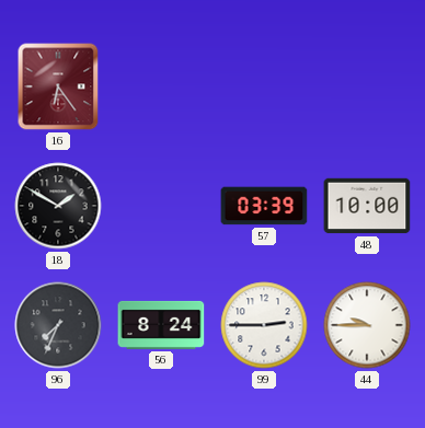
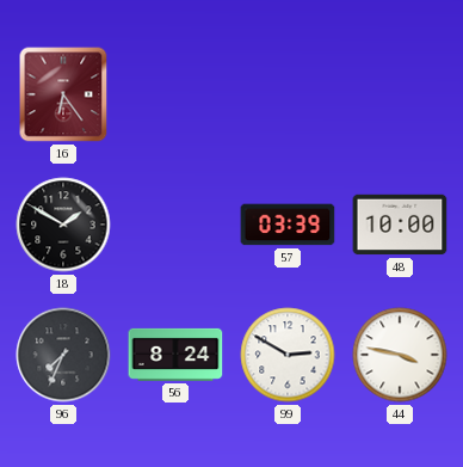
99: 2:45 -> 2:50
44: 9:45 -> 3:47
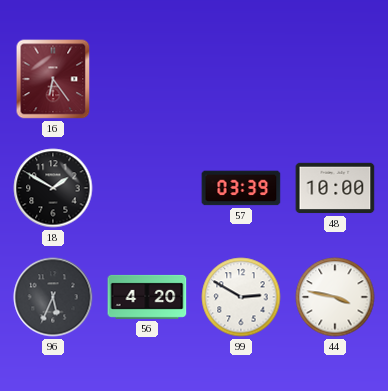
96: 7:34 -> 5:34
56: 8:24 -> 4:20
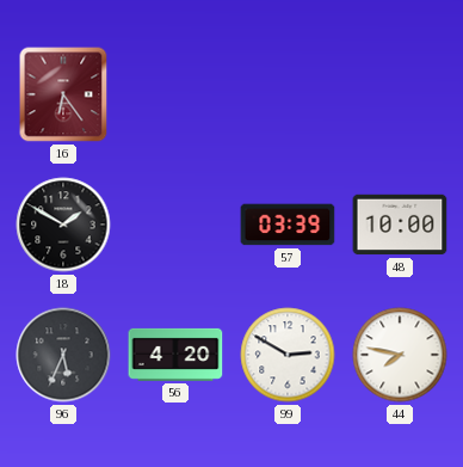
44: 3:47 -> 7:47
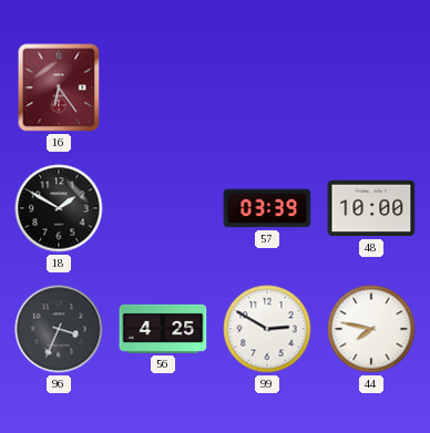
96: 5:34 -> 3:34
56: 4:20 -> 4:25
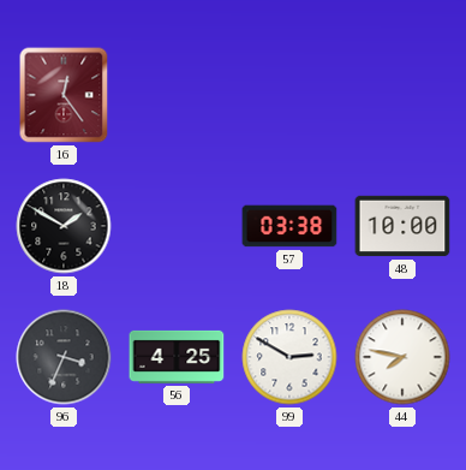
16: 6:24 -> 12:24
57: 03:39 -> 03:38
